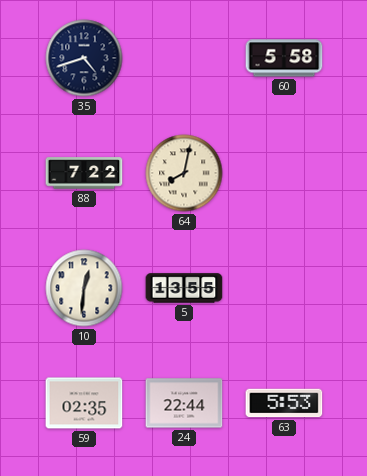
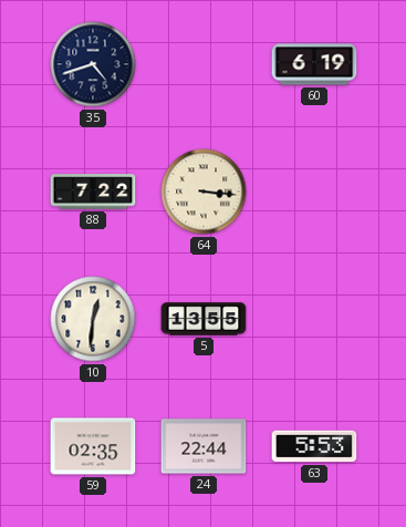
60: 5:58 -> 6:19
64: 8:02 -> 3:16
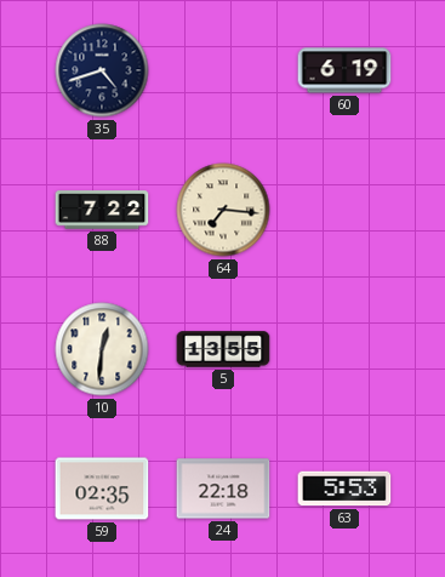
64: 3:16 -> 7:16
24: 22:44 -> 22:18
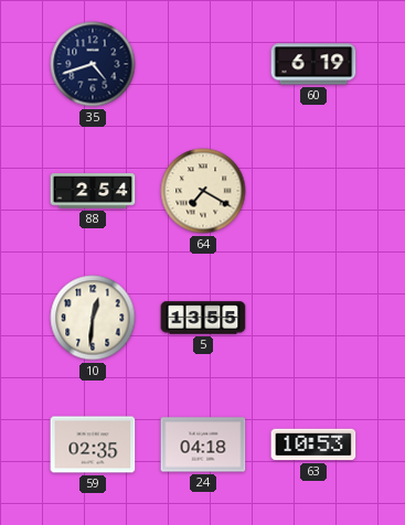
88: 7:22 -> 2:54
64: 7:16 -> 7:20
24: 22:18 -> 04:18
63: 5:53 -> 10:53
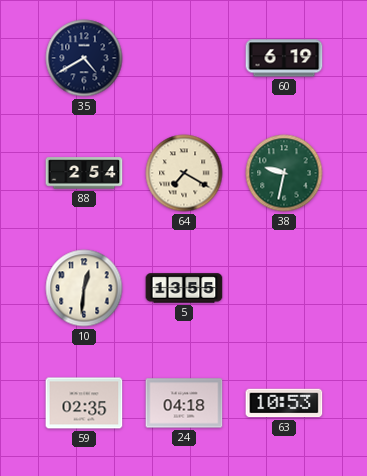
35: 4:42 -> 4:40
38: none -> 9:32
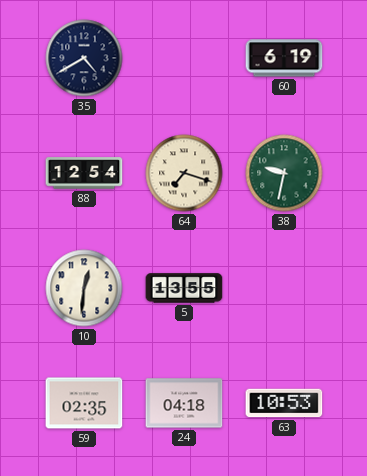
88: 2:54 -> 12:54
64: 7:20 -> 7:18
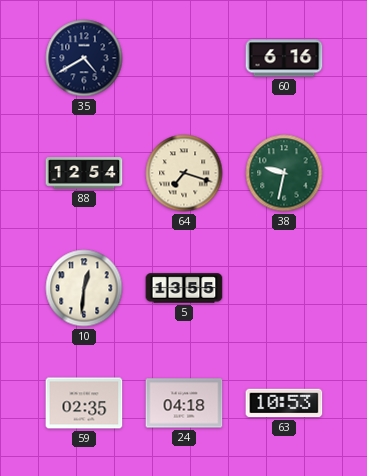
60: 6:19 -> 6:16
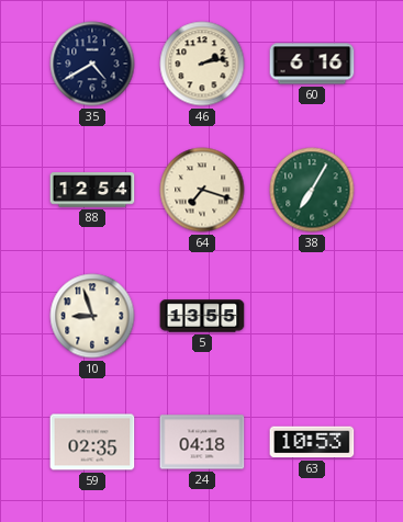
46: none -> 2:13
38: 9:32 -> 7:05
10: 12:31 -> 8:57
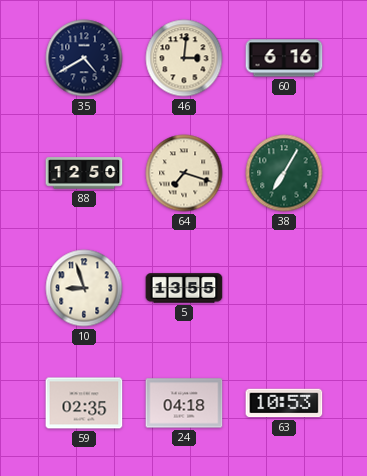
46: 2:13 -> 3:01
88: 12:54 -> 12:50
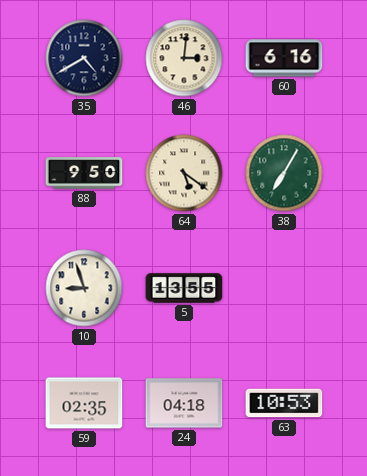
88: 12:50 -> 9:50
64: 7:18 -> 5:21
